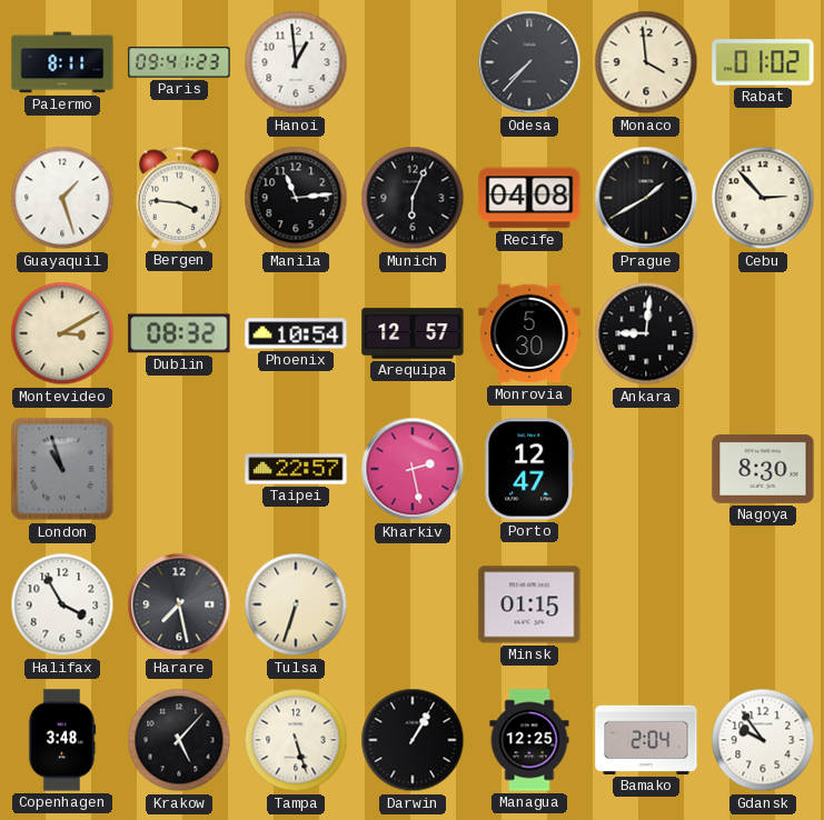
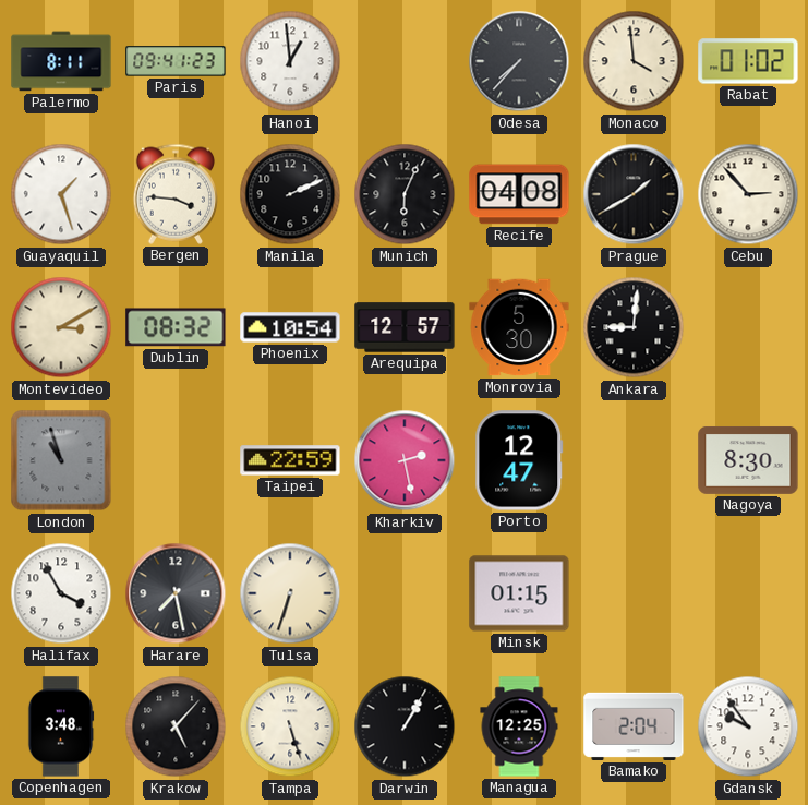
Manila: 11:14 -> 2:11
Taipei: 22:57 -> 22:59
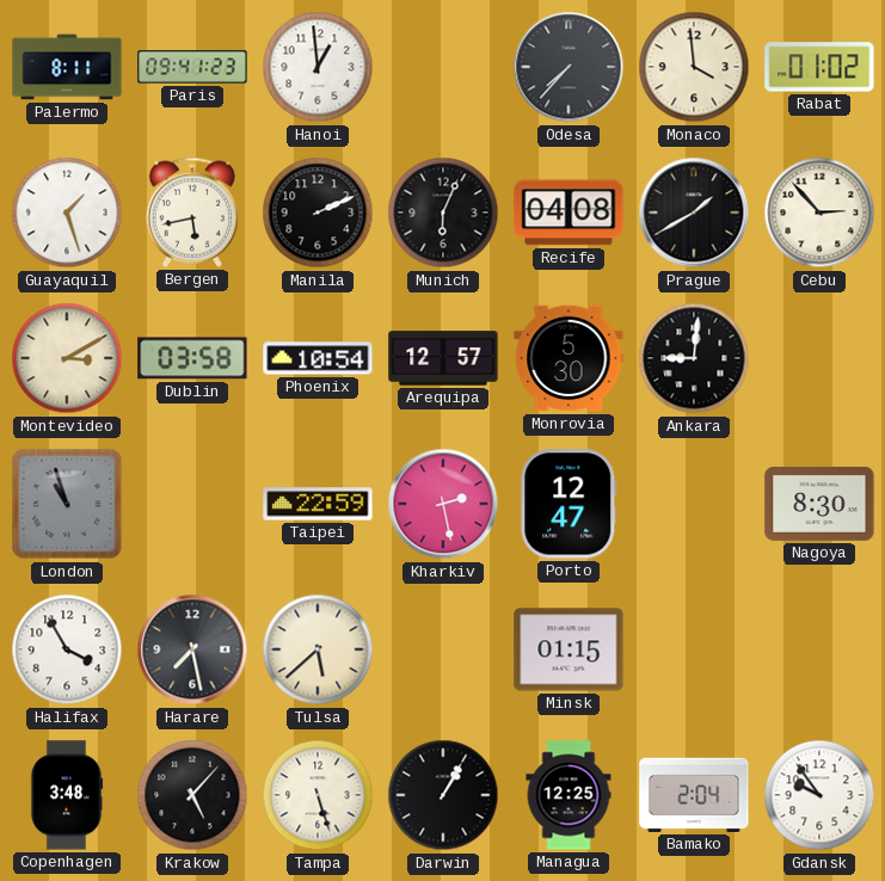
Bergen: 3:46 -> 5:43
Dublin: 08:32 -> 03:58
Tulsa: 6:33 -> 5:38
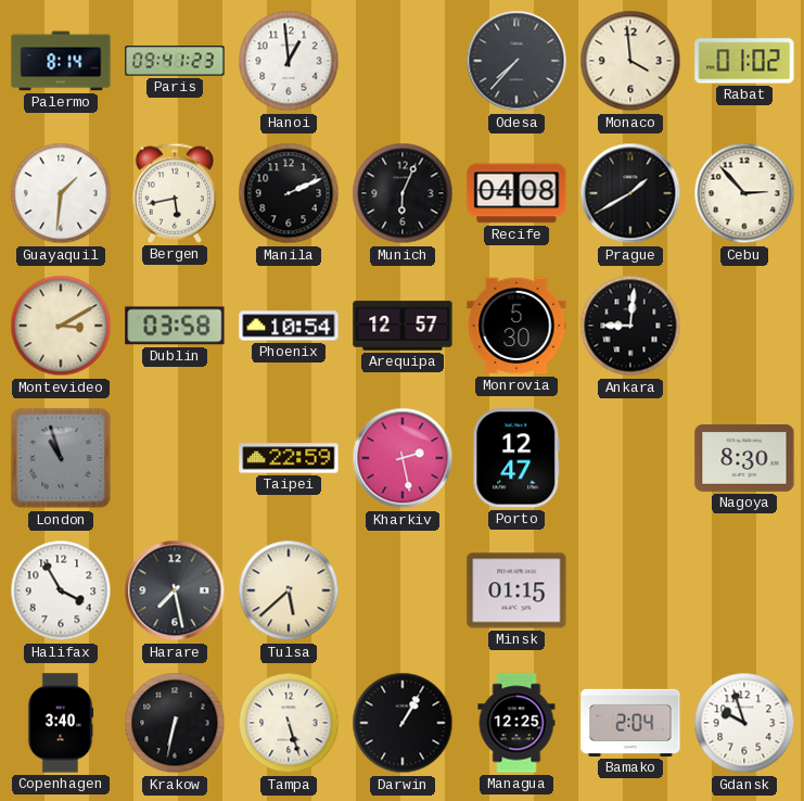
Palermo: 8:11 -> 8:14
Guayaquil: 1:27 -> 1:31
Copenhagen: 3:48 -> 3:40
Krakow: 5:07 -> 6:32
Gdansk: 9:54 -> 9:57
